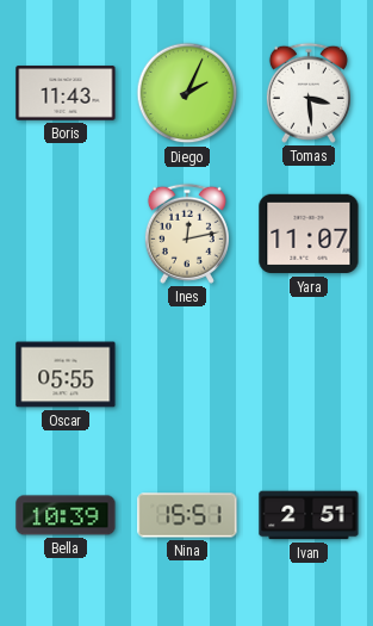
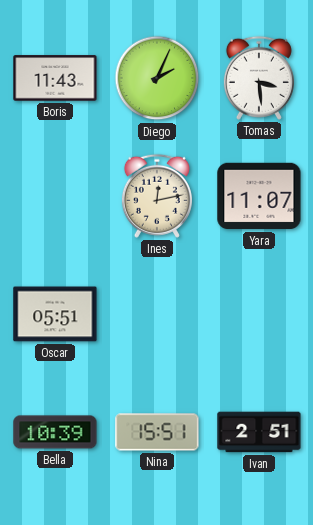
Oscar: 05:55 -> 05:51
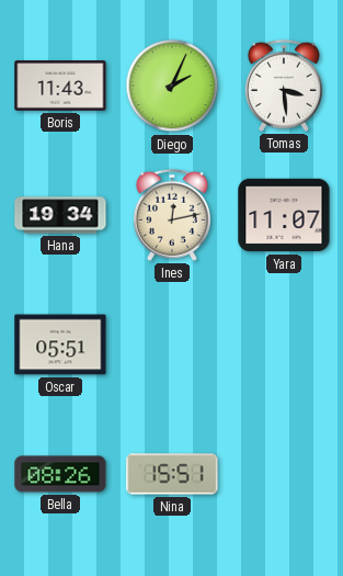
Hana: none -> 19:34
Bella: 10:39 -> 08:26
Ivan: 2:51 -> none
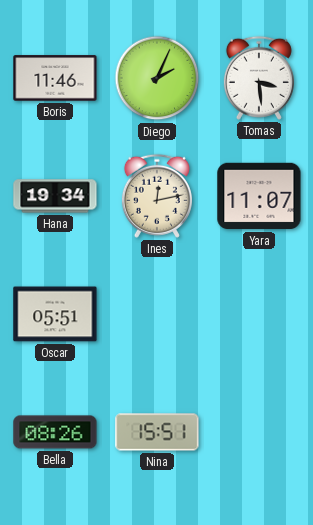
Boris: 11:43 -> 11:46
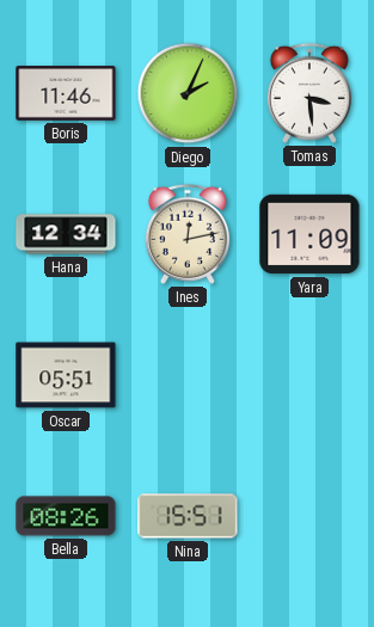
Hana: 19:34 -> 12:34
Yara: 11:07 -> 11:09
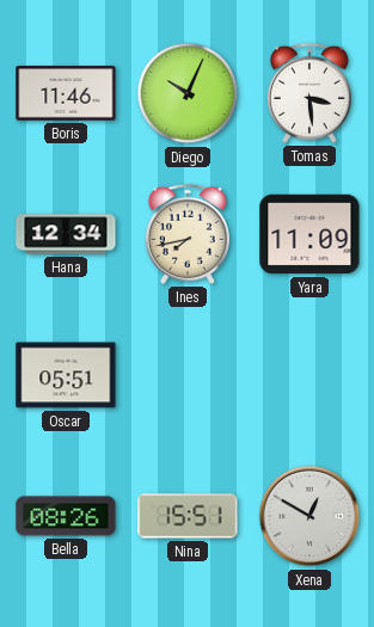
Diego: 2:04 -> 10:04
Ines: 12:13 -> 7:43
Xena: none -> 12:50
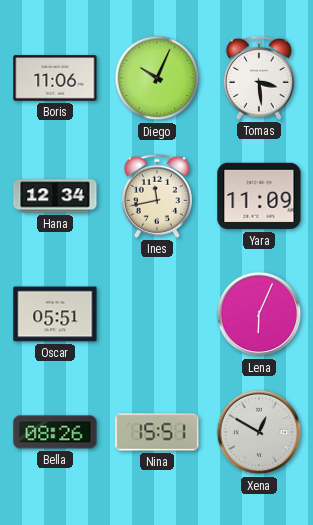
Boris: 11:46 -> 11:06
Ines: 7:43 -> 11:43
Lena: none -> 6:04
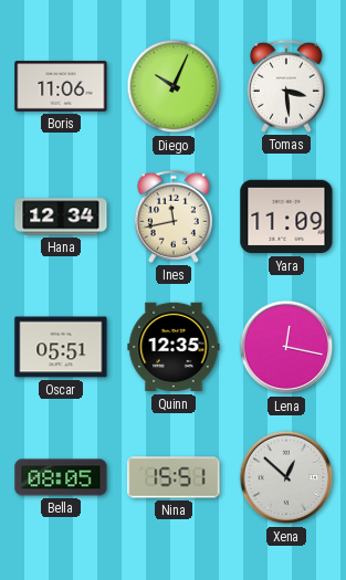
Quinn: none -> 12:35
Lena: 6:04 -> 12:17
Bella: 08:26 -> 08:05
Xena: 12:50 -> 12:52
